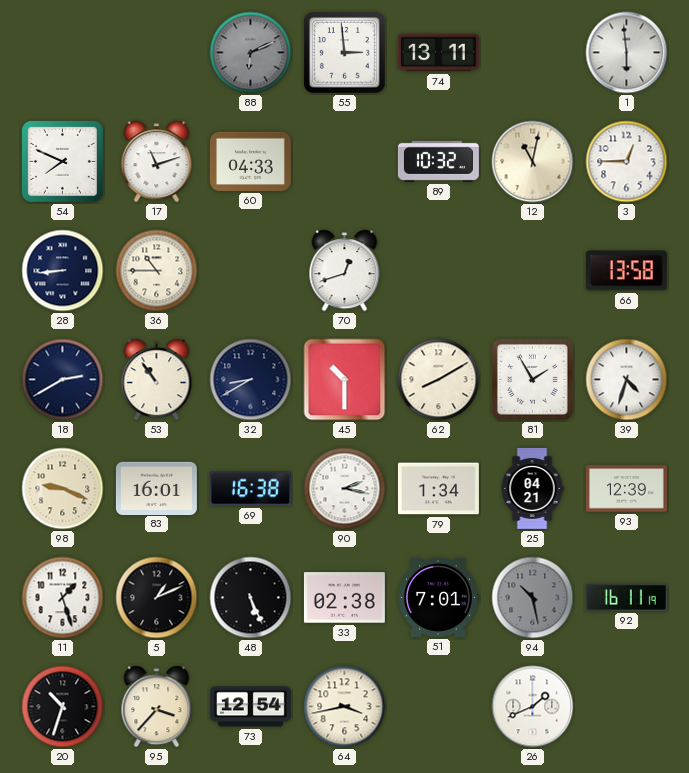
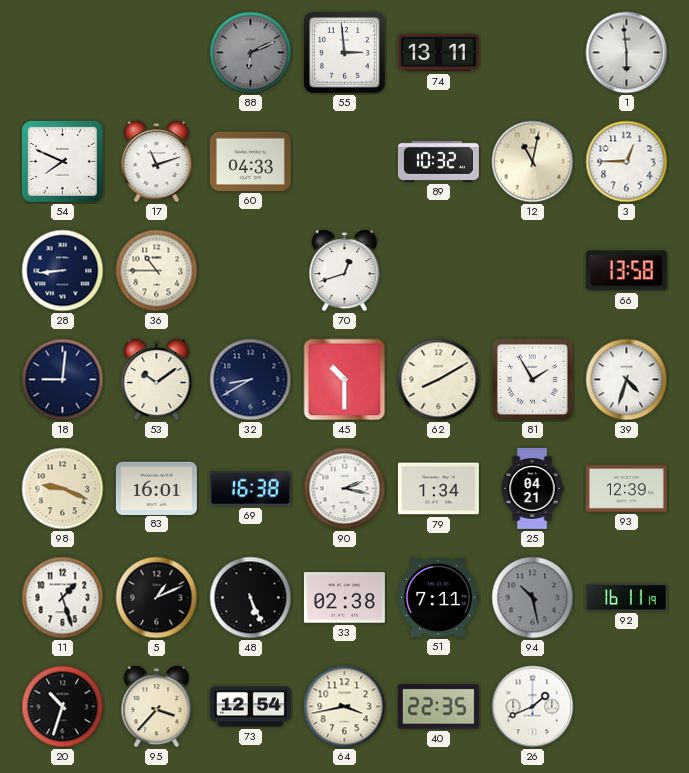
18: 2:40 -> 9:01
53: 10:54 -> 10:09
51: 7:01 -> 7:11
40: none -> 22:35
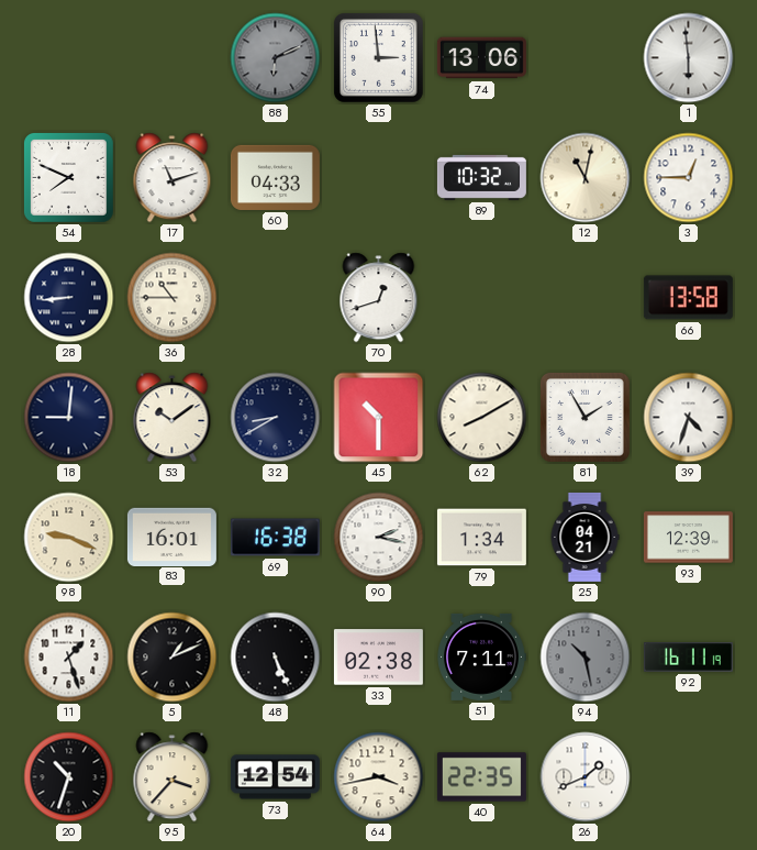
74: 13:11 -> 13:06
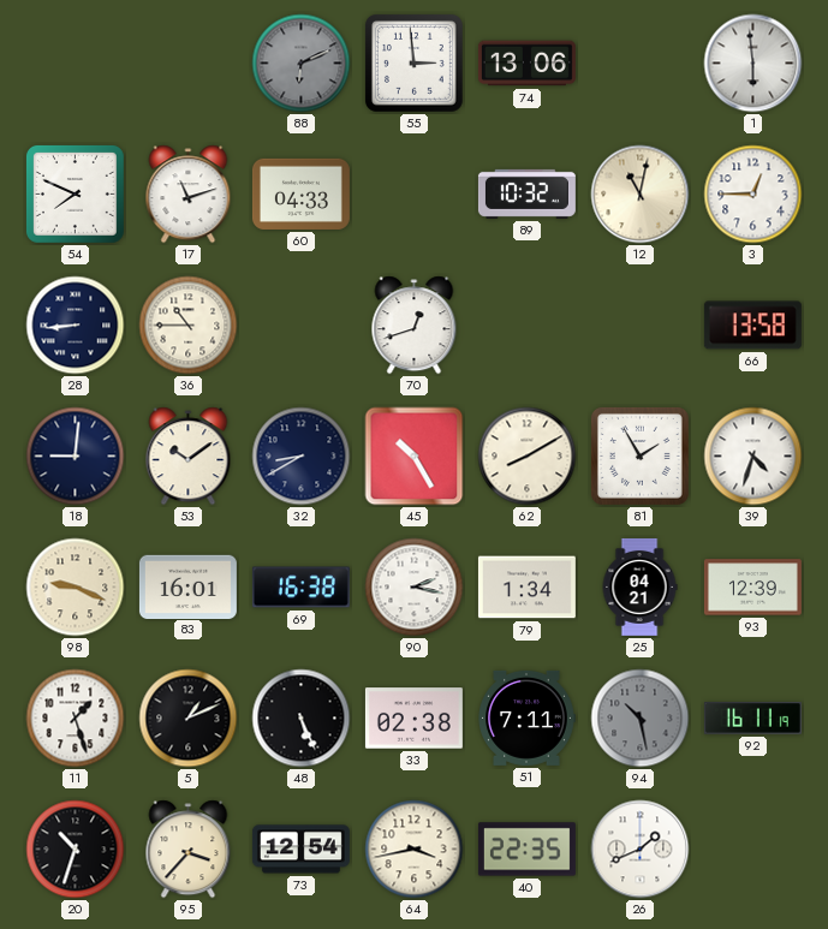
45: 10:30 -> 10:25
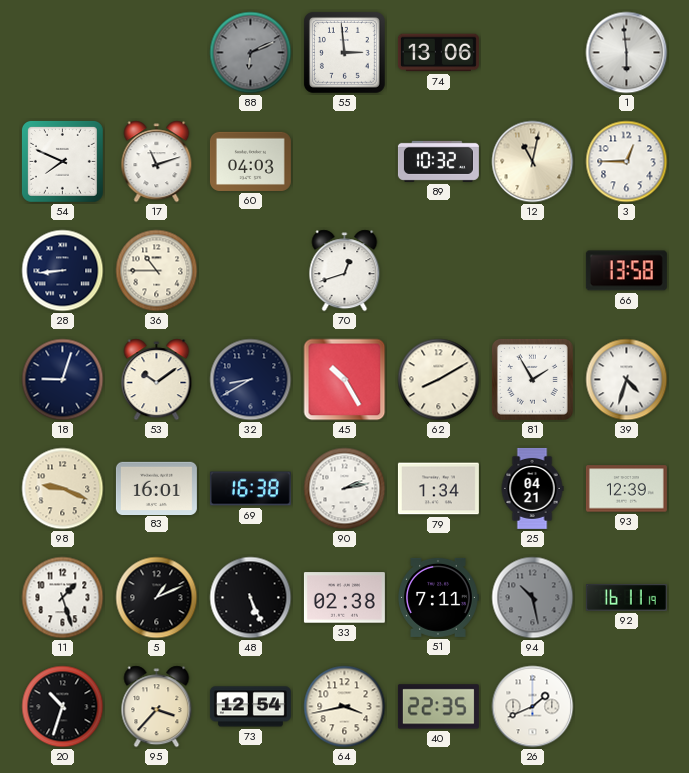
60: 04:33 -> 04:03
18: 9:01 -> 9:03
90: 2:17 -> 2:13
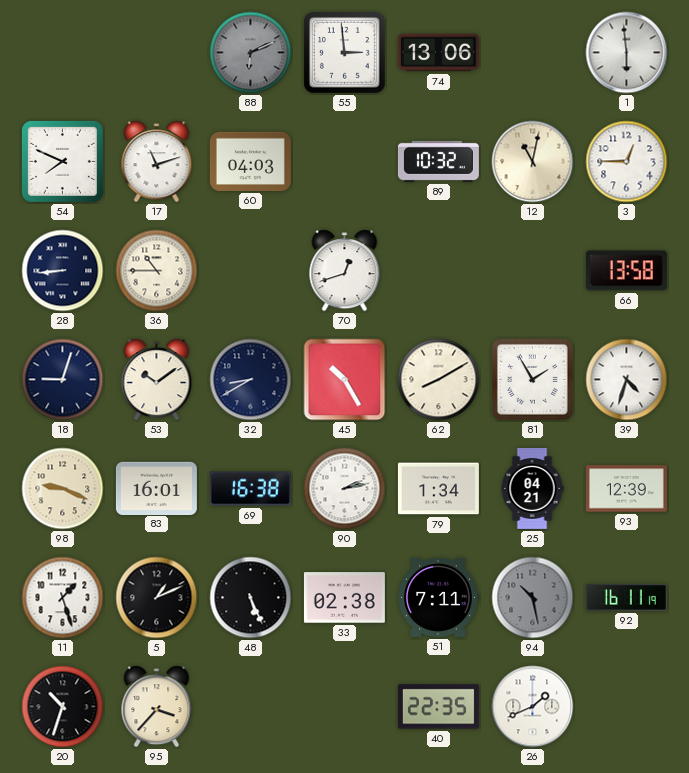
73: 12:54 -> none
64: 3:43 -> none
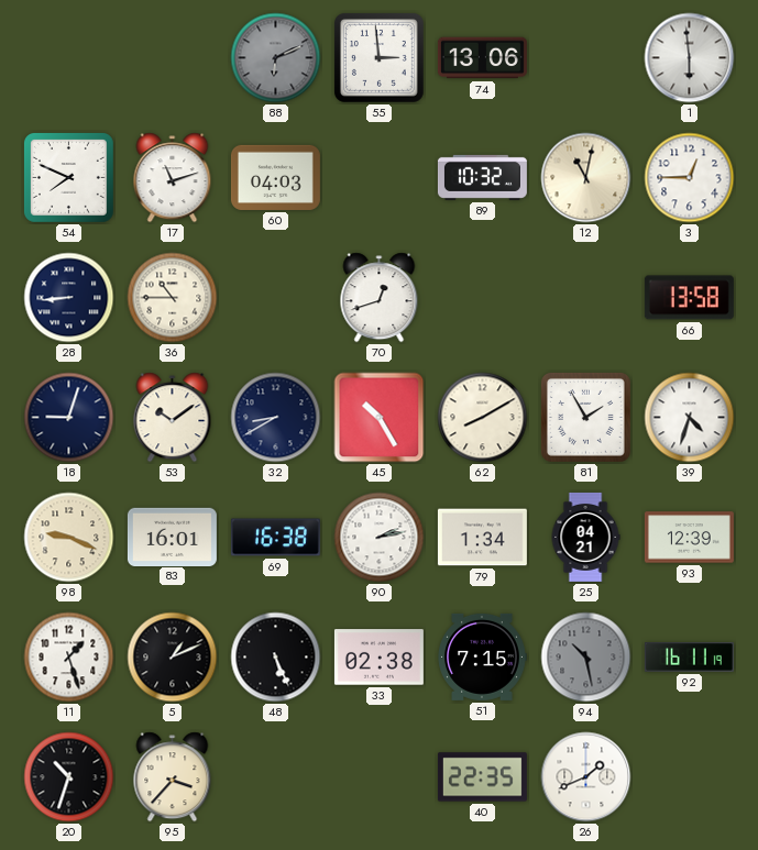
51: 7:11 -> 7:15
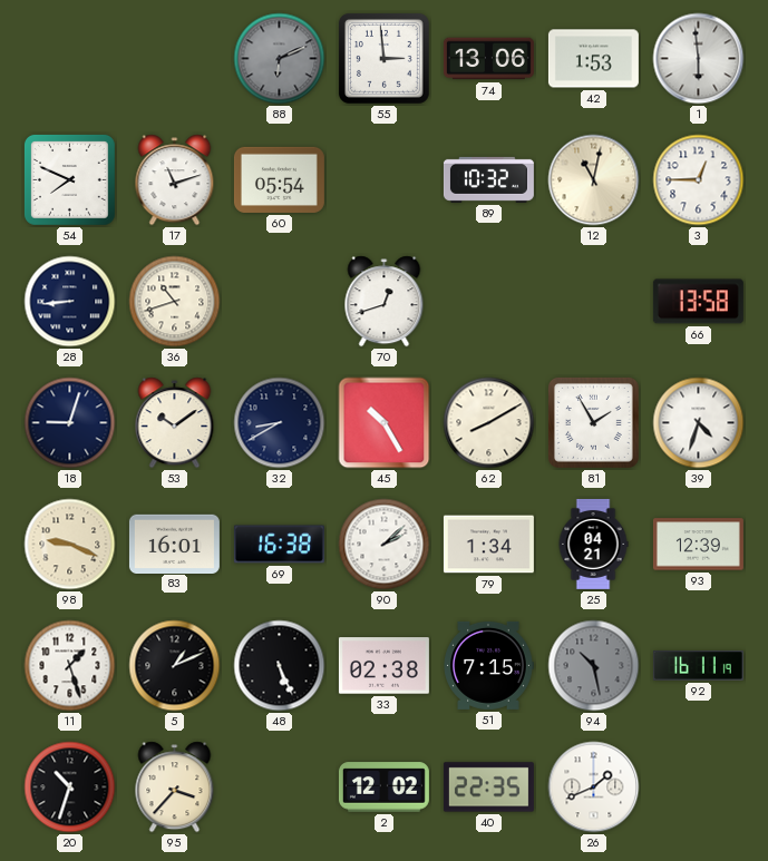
42: none -> 1:53
60: 04:03 -> 05:54
36: 10:45 -> 10:42
90: 2:13 -> 2:08
2: none -> 12:02
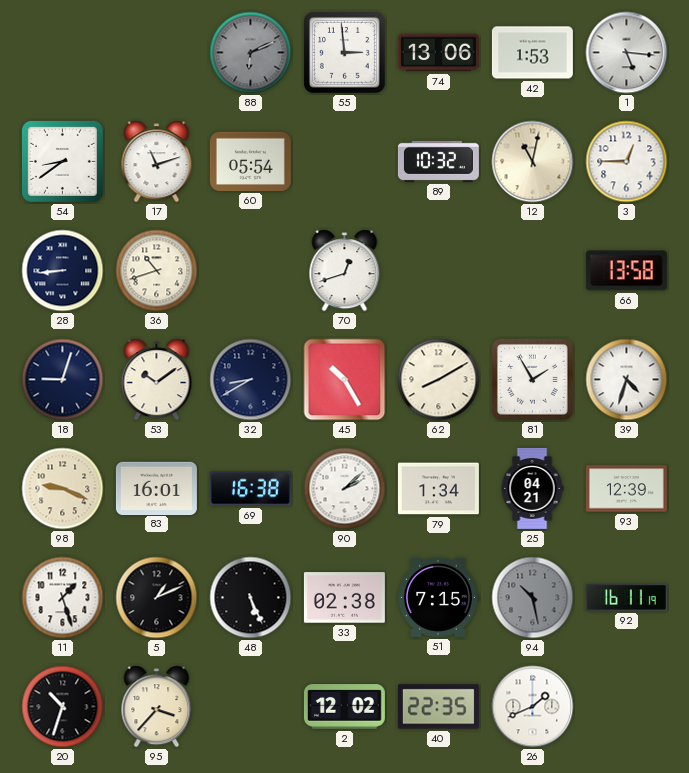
1: 5:59 -> 5:16
54: 7:49 -> 8:39
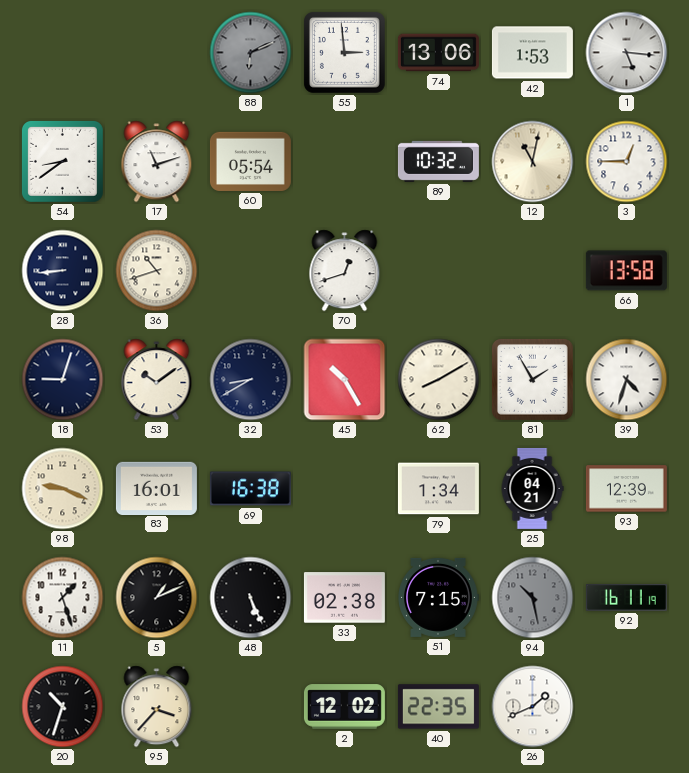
90: 2:08 -> none
